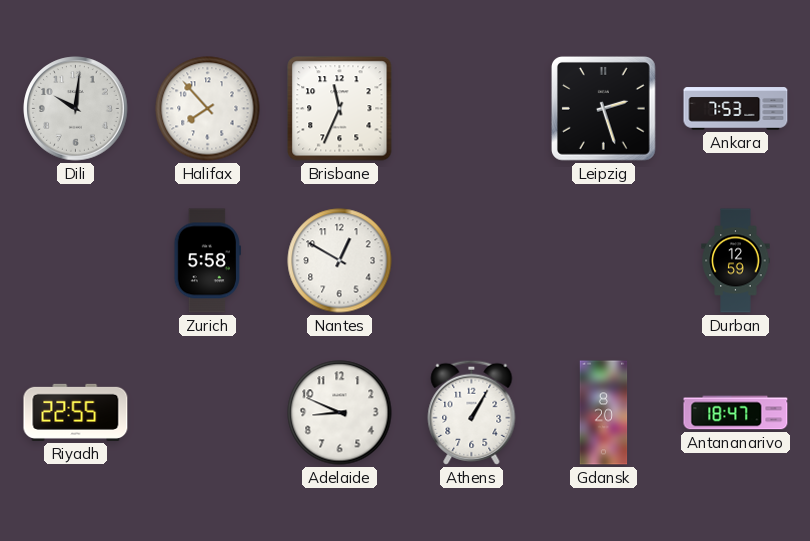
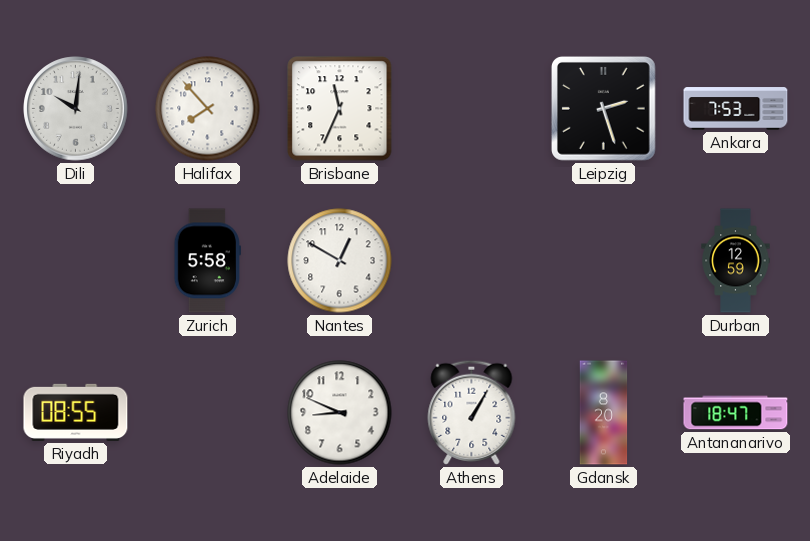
Riyadh: 22:55 -> 08:55
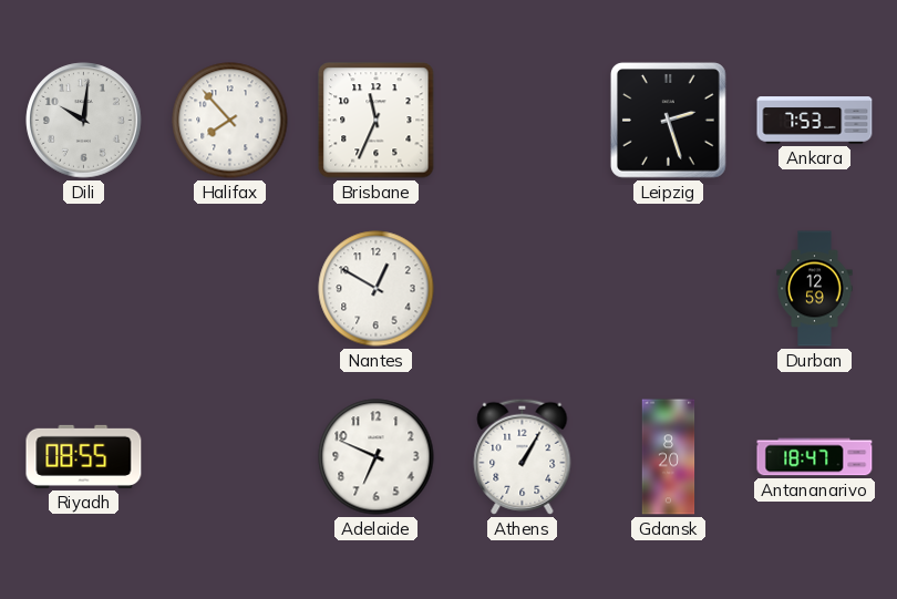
Zurich: 5:58 -> none
Adelaide: 8:49 -> 6:49
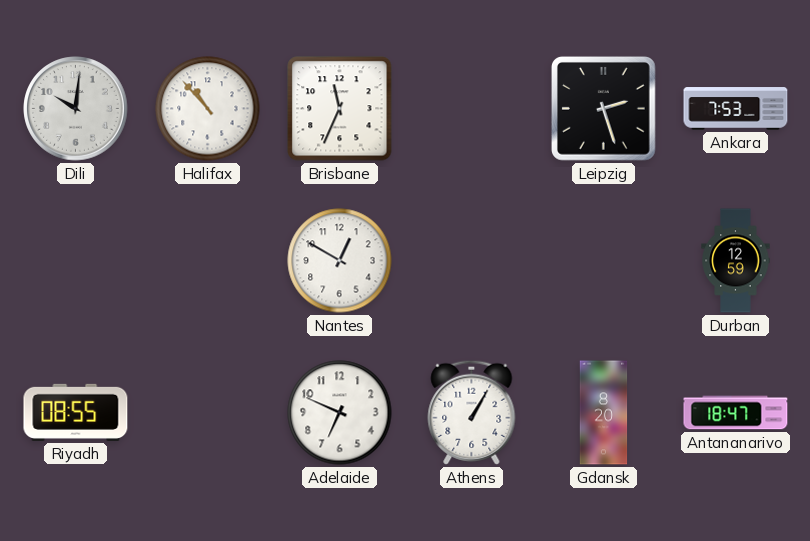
Halifax: 7:53 -> 10:53
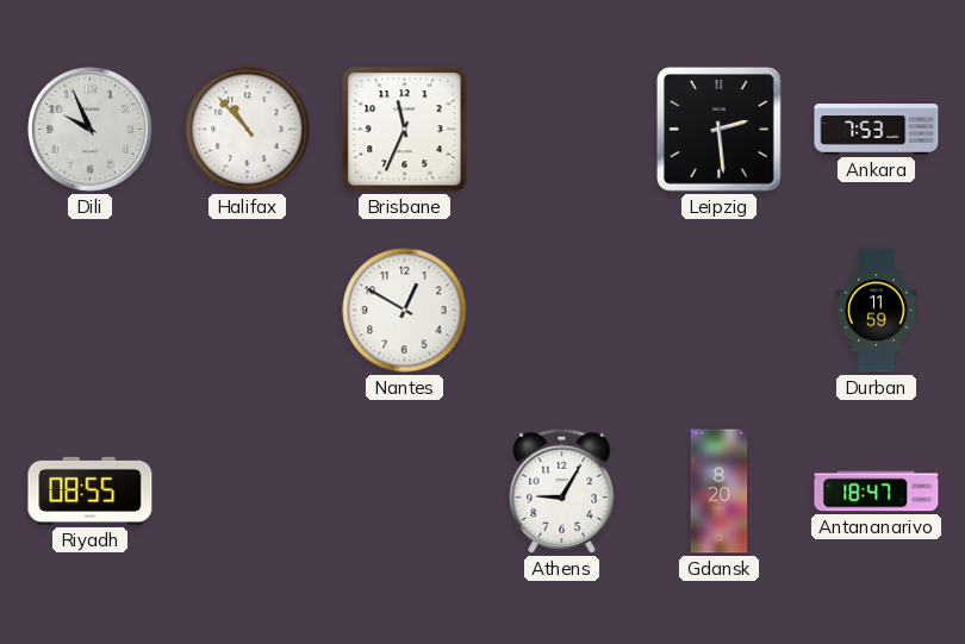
Dili: 10:01 -> 9:56
Leipzig: 2:27 -> 2:29
Durban: 12:59 -> 11:59
Adelaide: 6:49 -> none
Athens: 1:05 -> 9:05
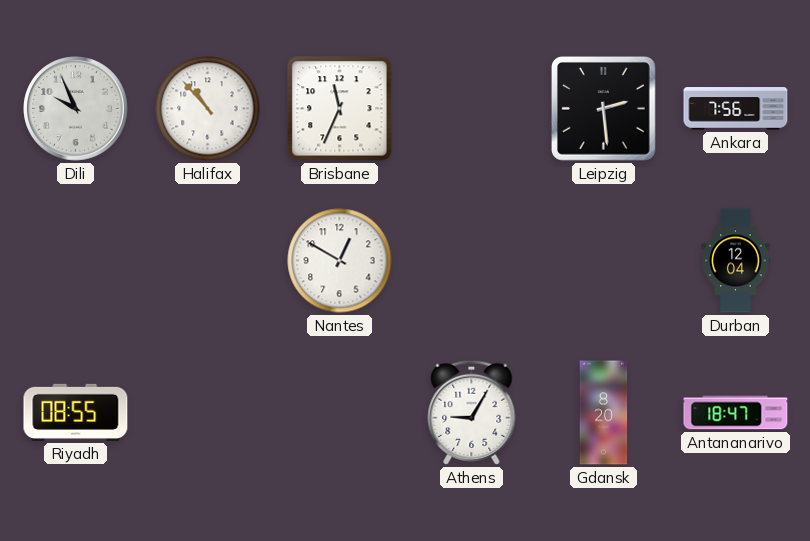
Ankara: 7:53 -> 7:56
Durban: 11:59 -> 12:04
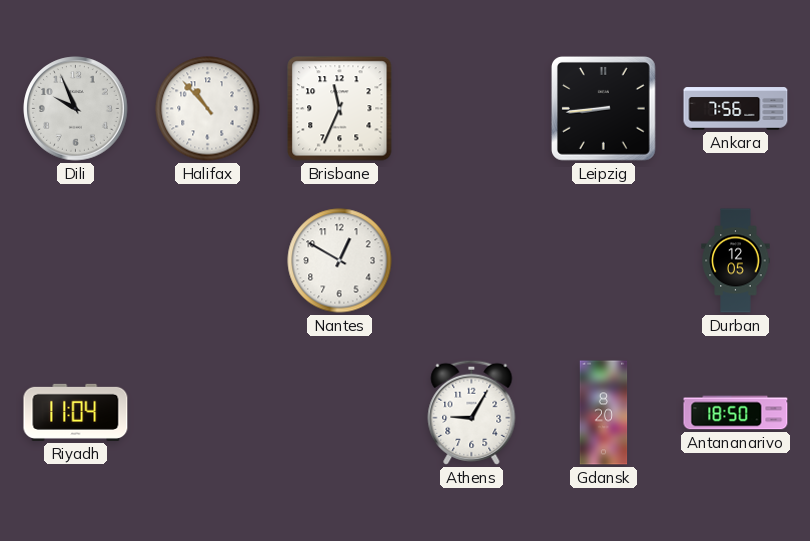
Leipzig: 2:29 -> 8:44
Durban: 12:04 -> 12:05
Riyadh: 08:55 -> 11:04
Antananarivo: 18:47 -> 18:50
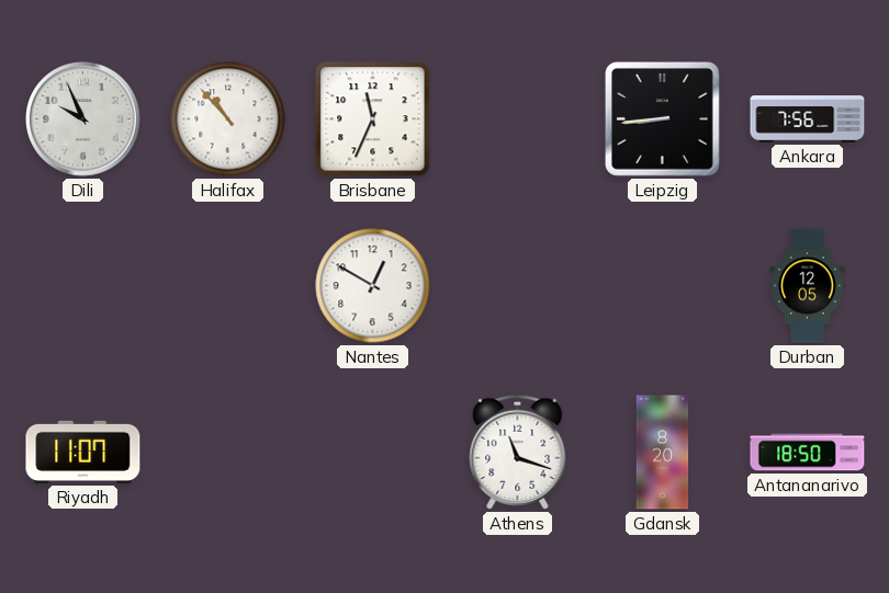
Riyadh: 11:04 -> 11:07
Athens: 9:05 -> 11:18
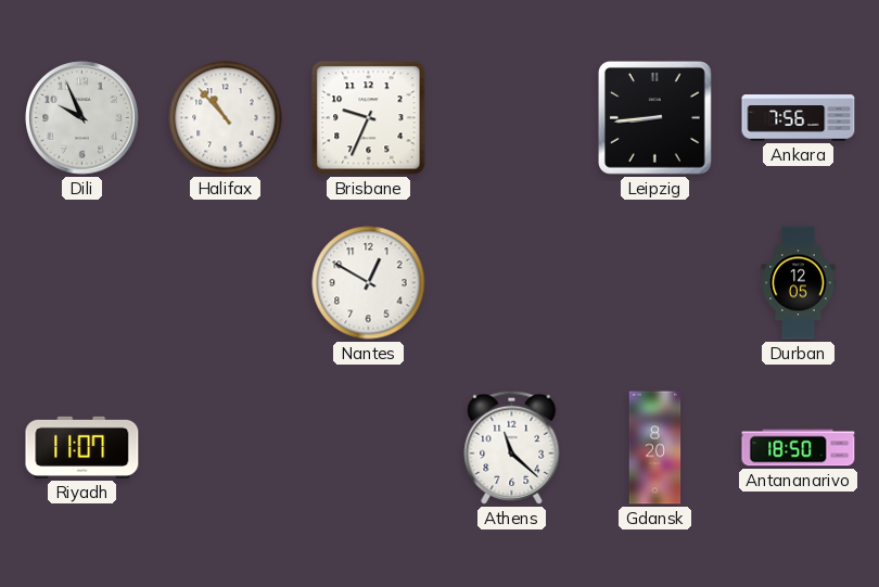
Brisbane: 11:34 -> 9:34
Athens: 11:18 -> 11:22
